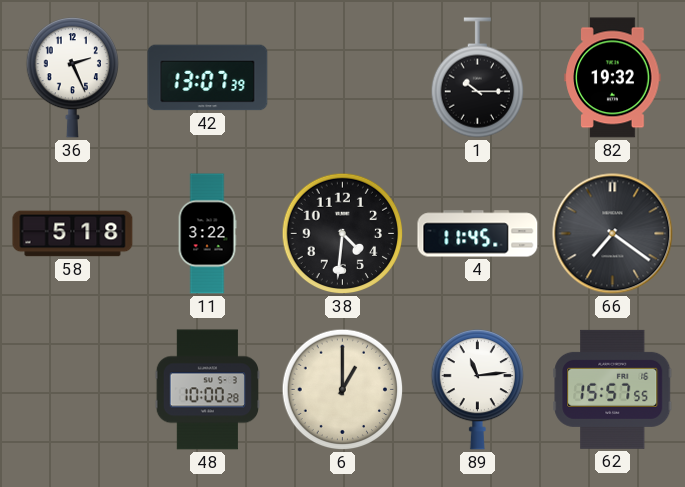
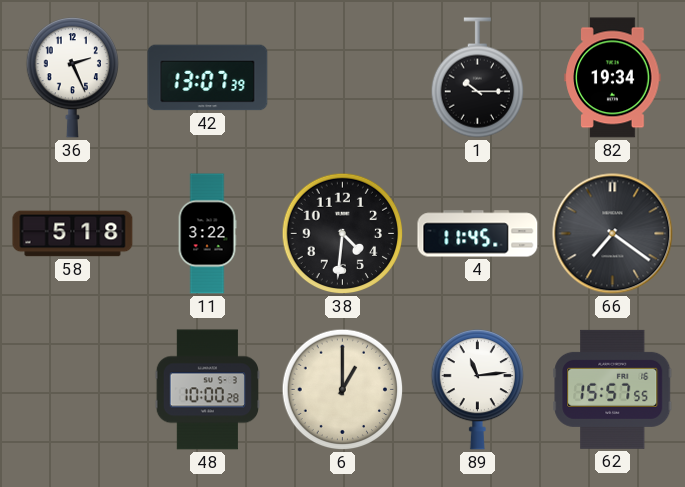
82: 19:32 -> 19:34
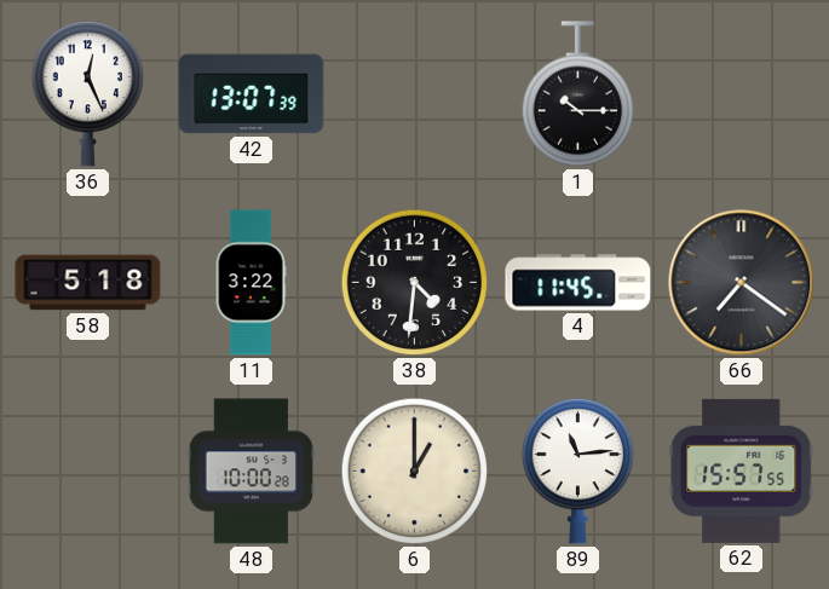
36: 2:26 -> 12:26
82: 19:34 -> none
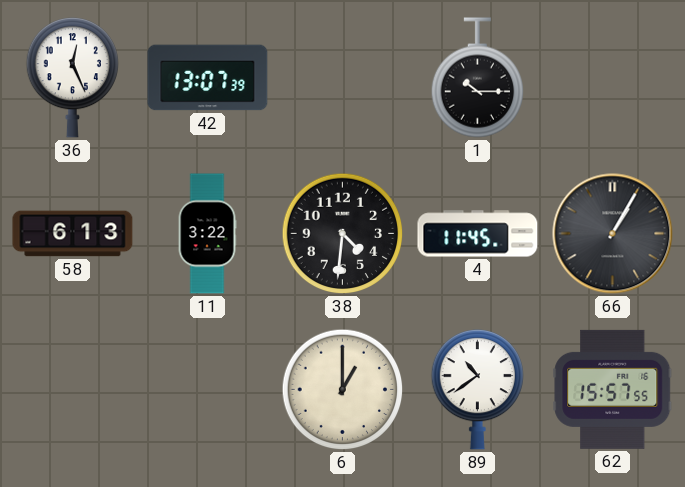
58: 5:18 -> 6:13
66: 7:21 -> 1:05
48: 10:00 -> none
89: 11:14 -> 10:39
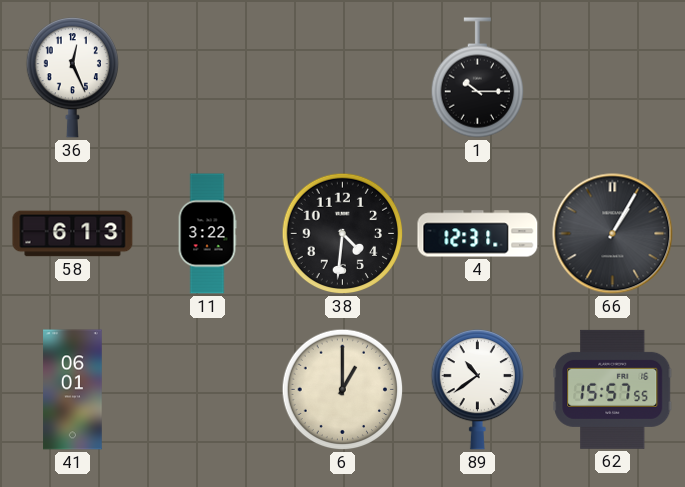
42: 13:07 -> none
4: 11:45 -> 12:31
41: none -> 06:01
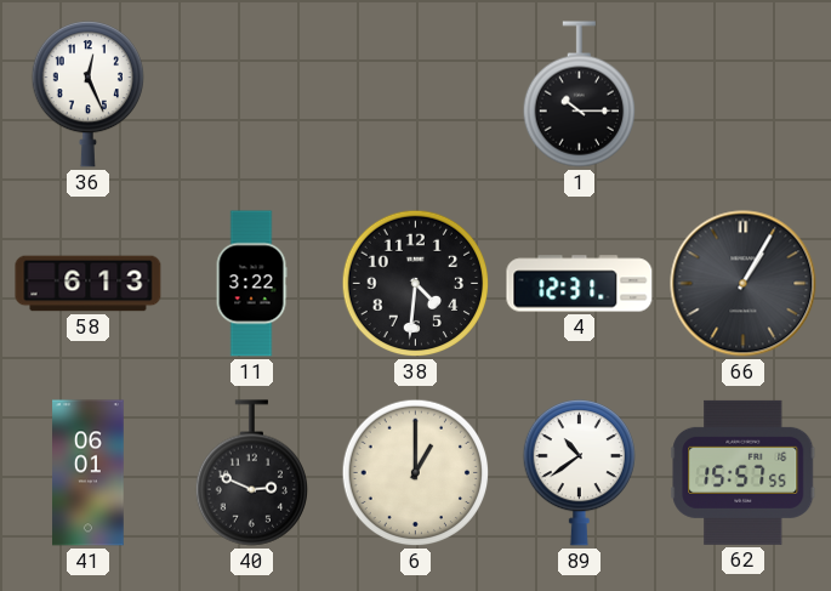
40: none -> 2:49
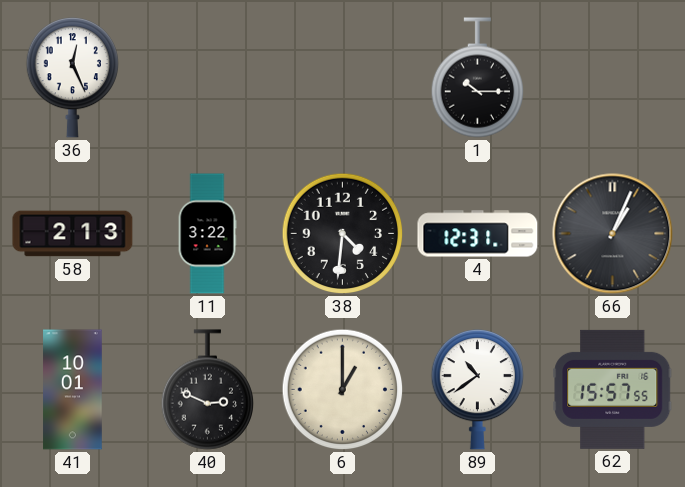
58: 6:13 -> 2:13
66: 1:05 -> 1:04
41: 06:01 -> 10:01
